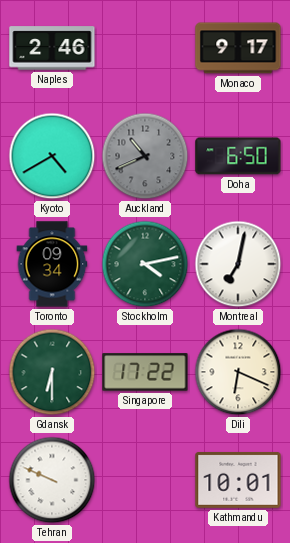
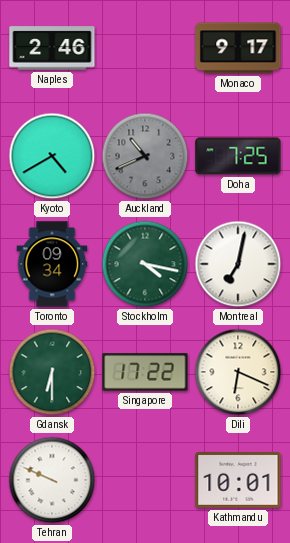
Doha: 6:50 -> 7:25
Stockholm: 4:13 -> 4:17
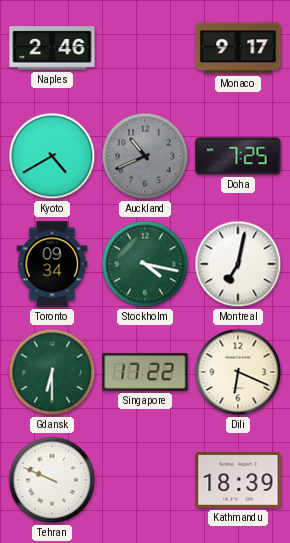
Kathmandu: 10:01 -> 18:39
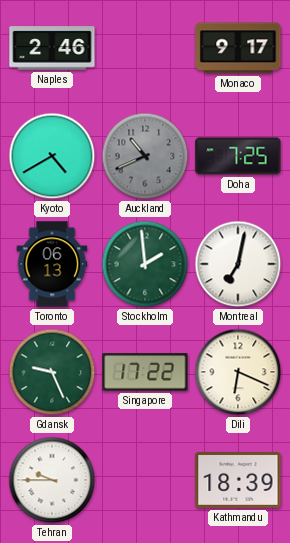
Toronto: 09:34 -> 06:13
Stockholm: 4:17 -> 1:59
Gdansk: 6:30 -> 9:26
Tehran: 9:49 -> 9:45
